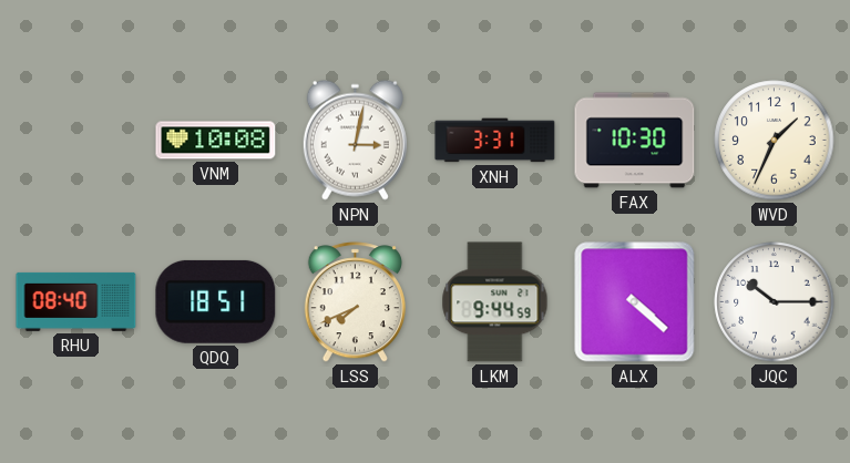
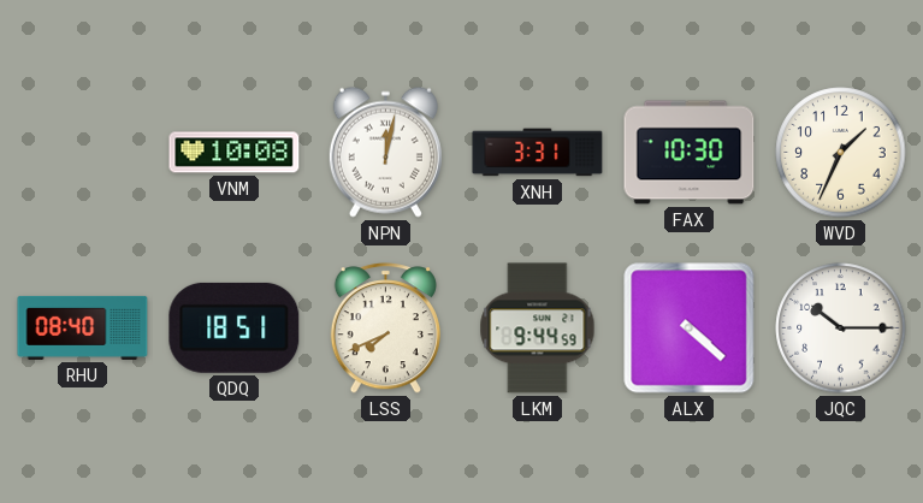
NPN: 3:02 -> 12:02
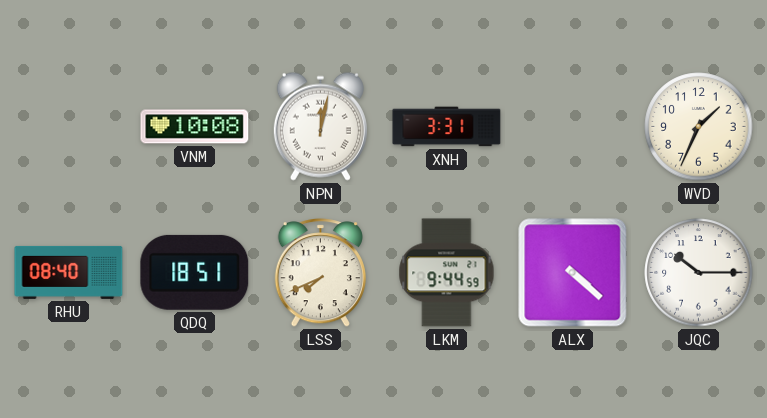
FAX: 10:30 -> none
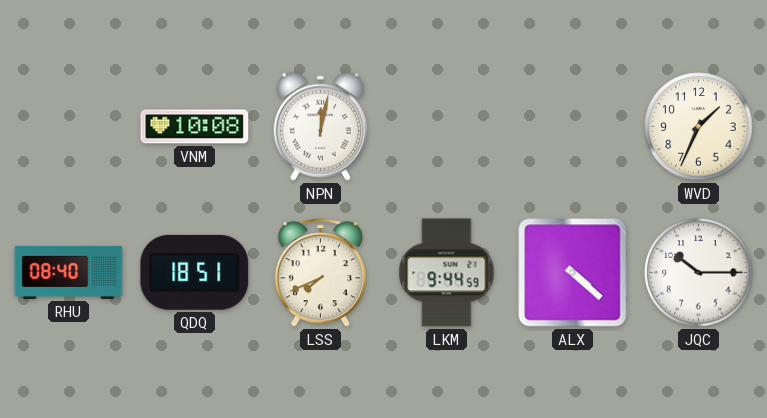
XNH: 3:31 -> none
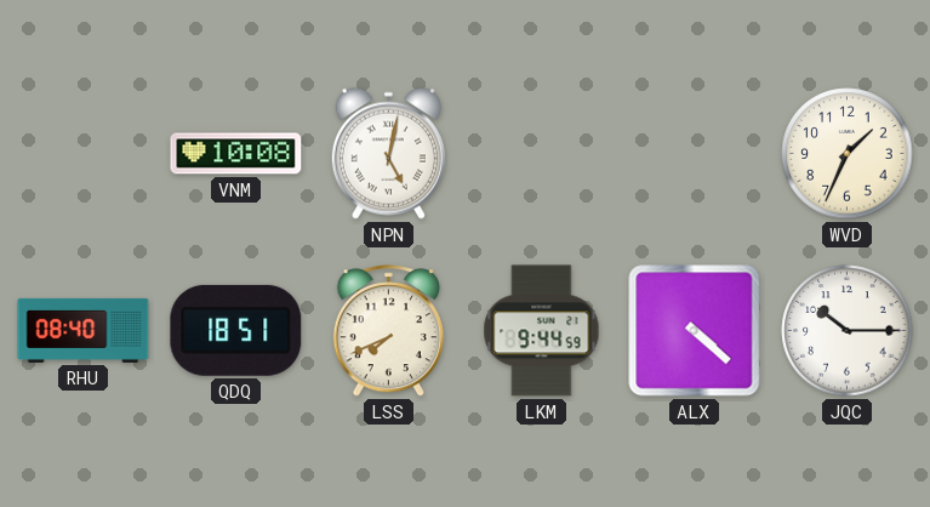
NPN: 12:02 -> 5:02
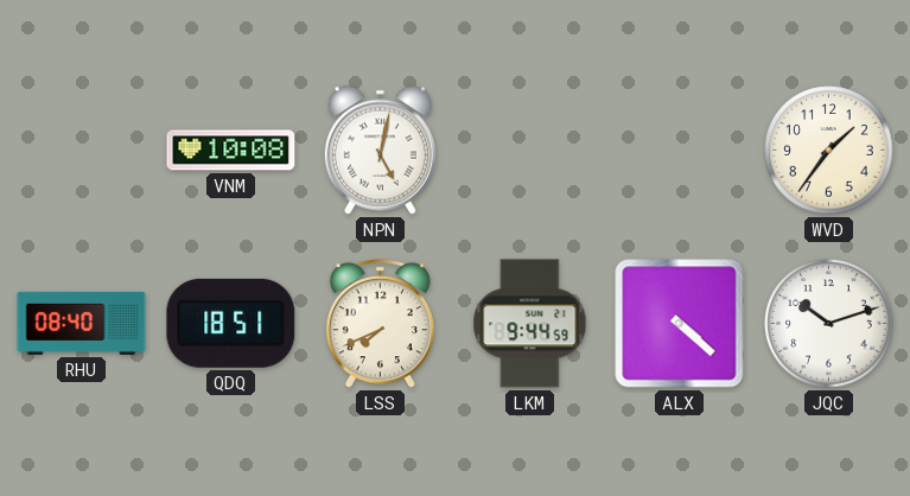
WVD: 1:34 -> 1:36
JQC: 10:15 -> 10:12
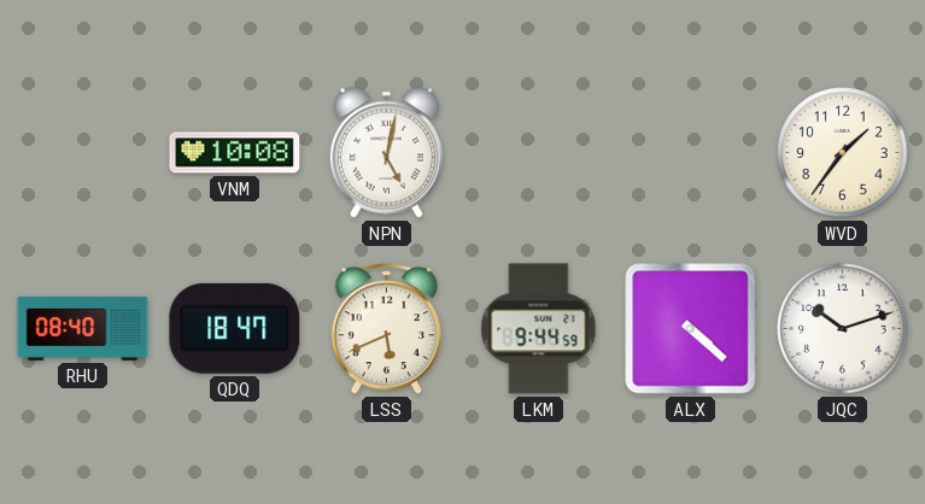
QDQ: 18:51 -> 18:47
LSS: 7:41 -> 5:41
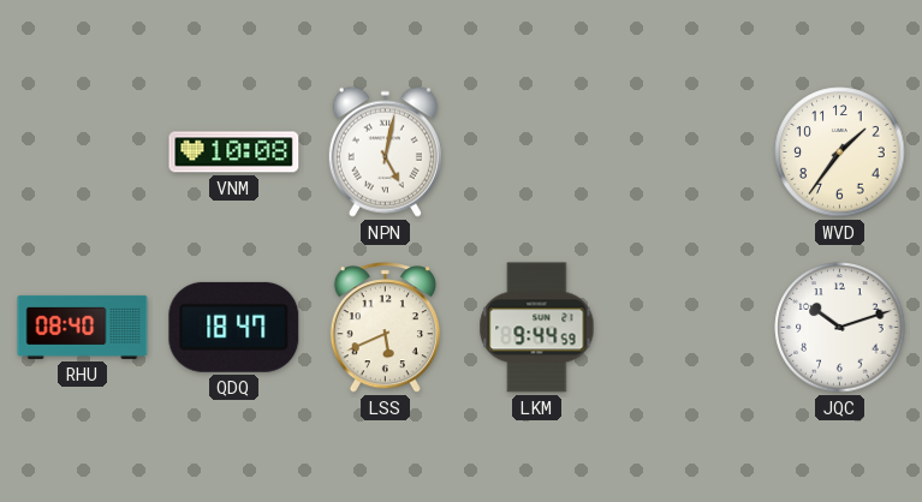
ALX: 4:22 -> none
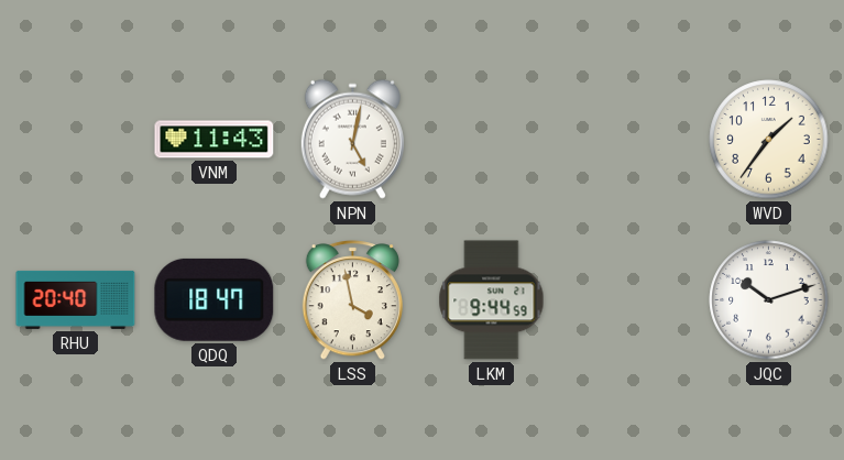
VNM: 10:08 -> 11:43
RHU: 08:40 -> 20:40
LSS: 5:41 -> 3:58
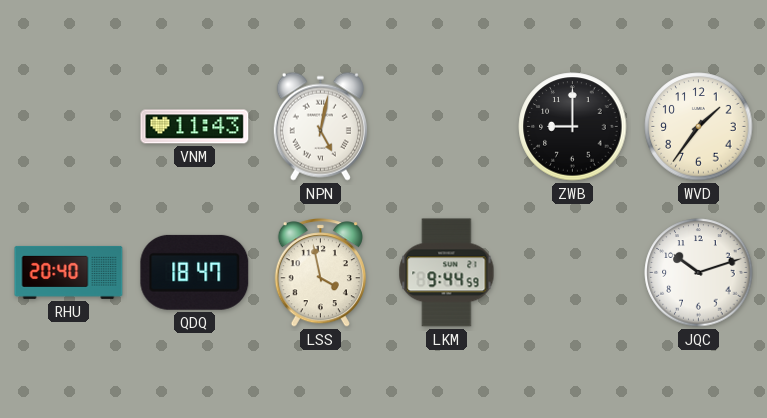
ZWB: none -> 9:00
